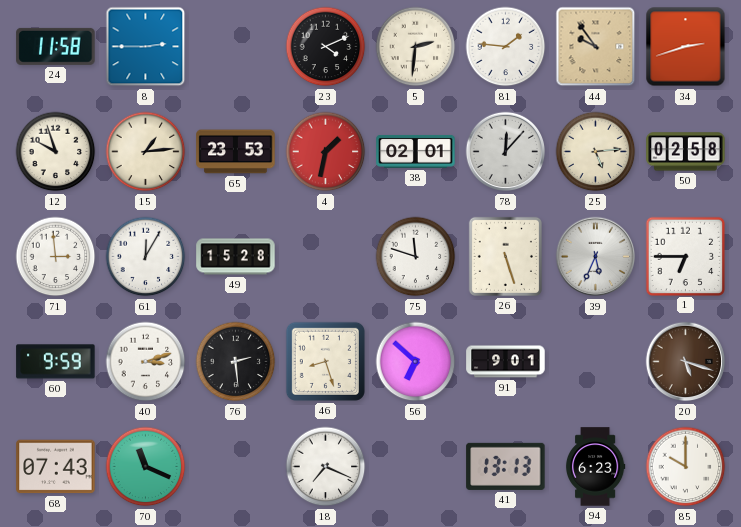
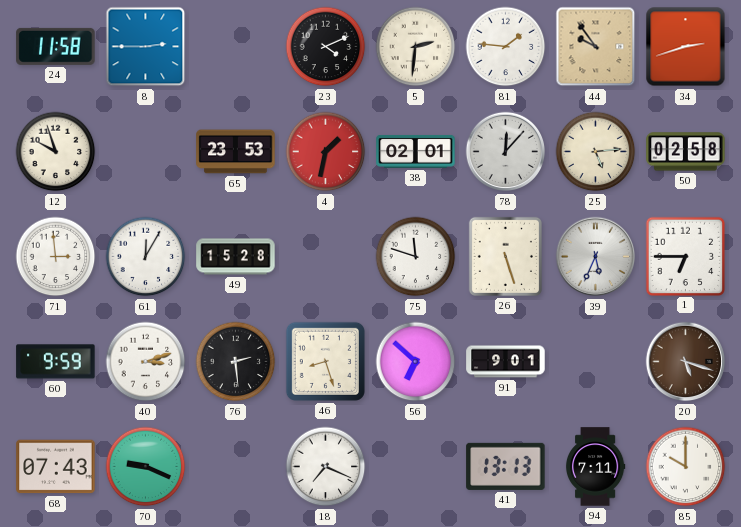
15: 1:14 -> none
70: 11:19 -> 9:19
94: 6:23 -> 7:11
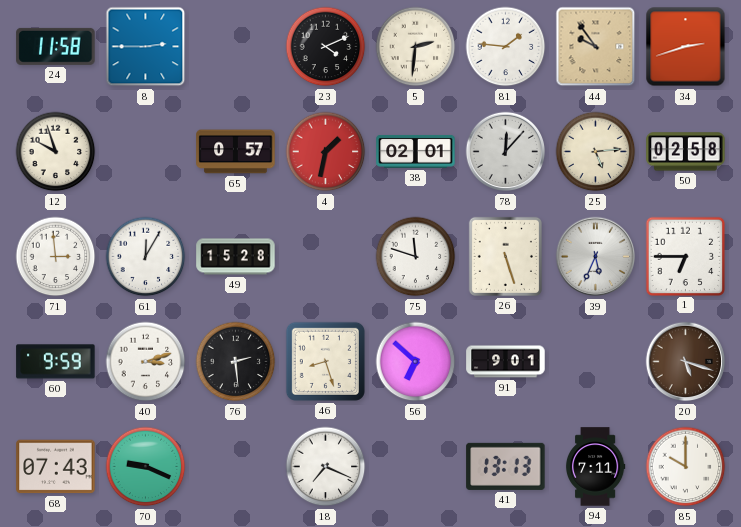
65: 23:53 -> 0:57
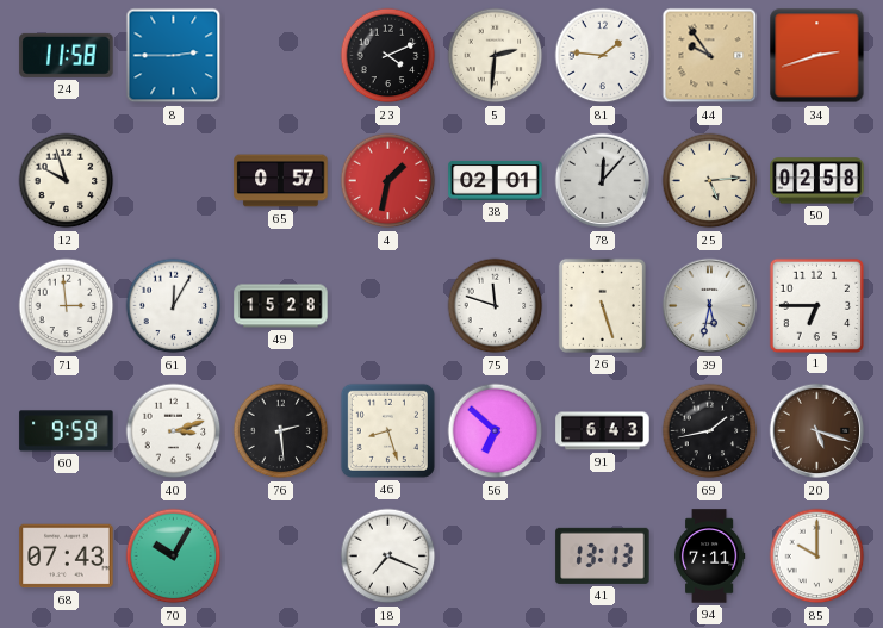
39: 5:34 -> 5:32
91: 9:01 -> 6:43
69: none -> 1:43
70: 9:19 -> 10:05
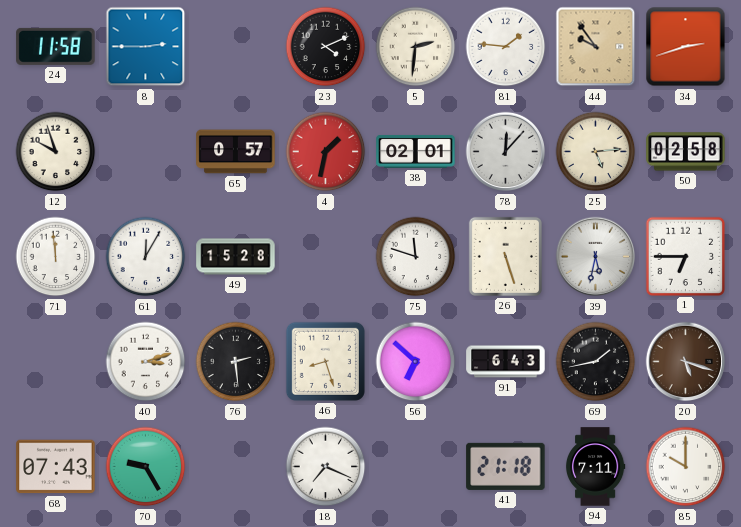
71: 2:59 -> 11:59
60: 9:59 -> none
70: 10:05 -> 9:25
41: 13:13 -> 21:18
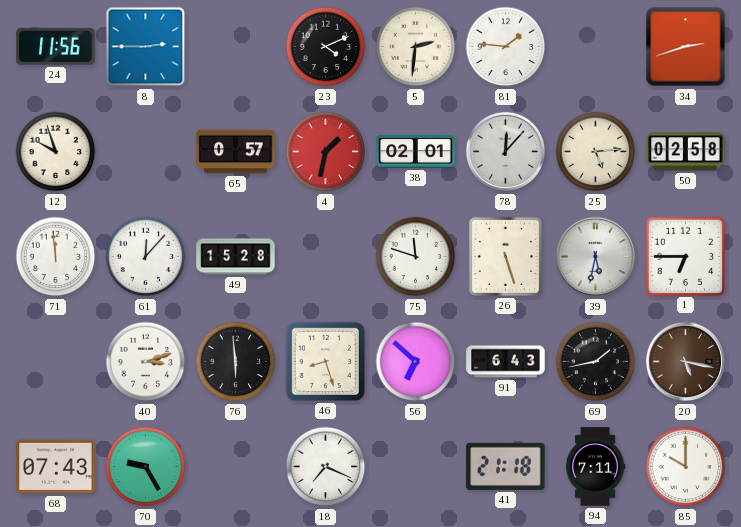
24: 11:58 -> 11:56
44: 9:54 -> none
61: 12:05 -> 12:07
76: 2:29 -> 5:59
20: 5:18 -> 5:17
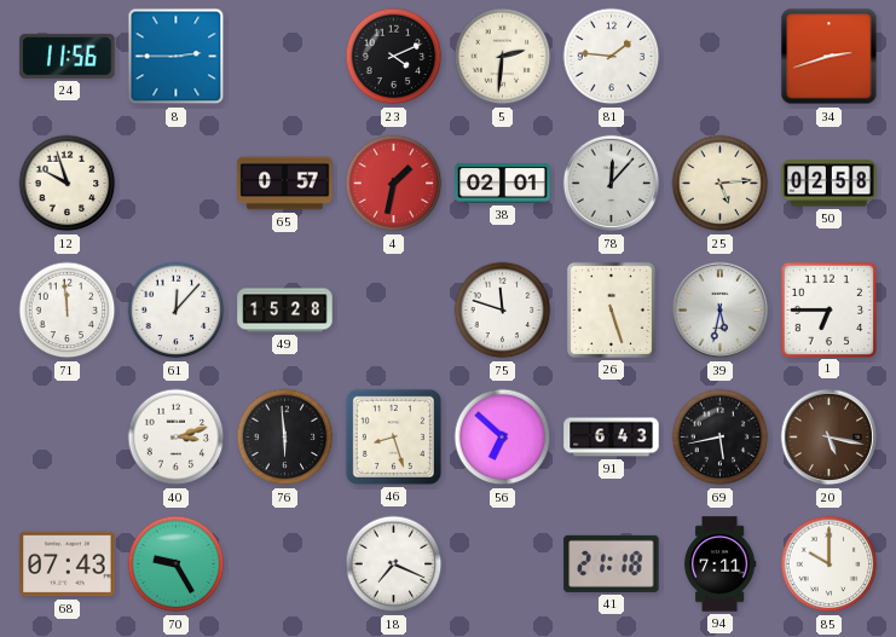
69: 1:43 -> 5:43
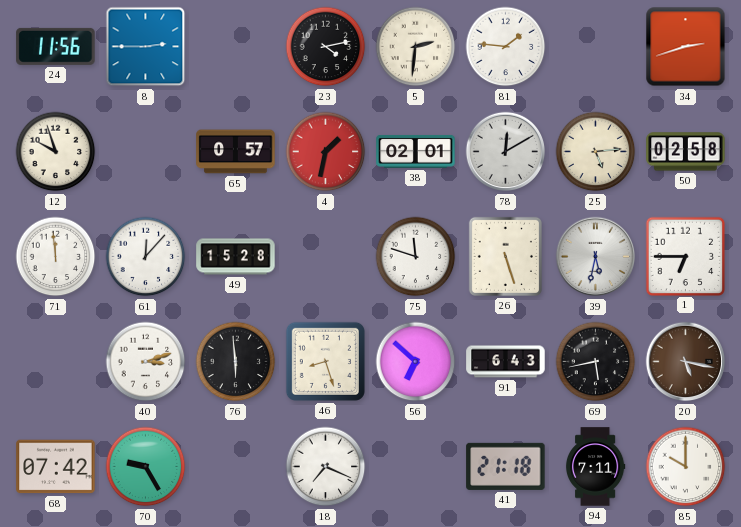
23: 4:11 -> 4:13
78: 12:07 -> 12:10
68: 07:43 -> 07:42
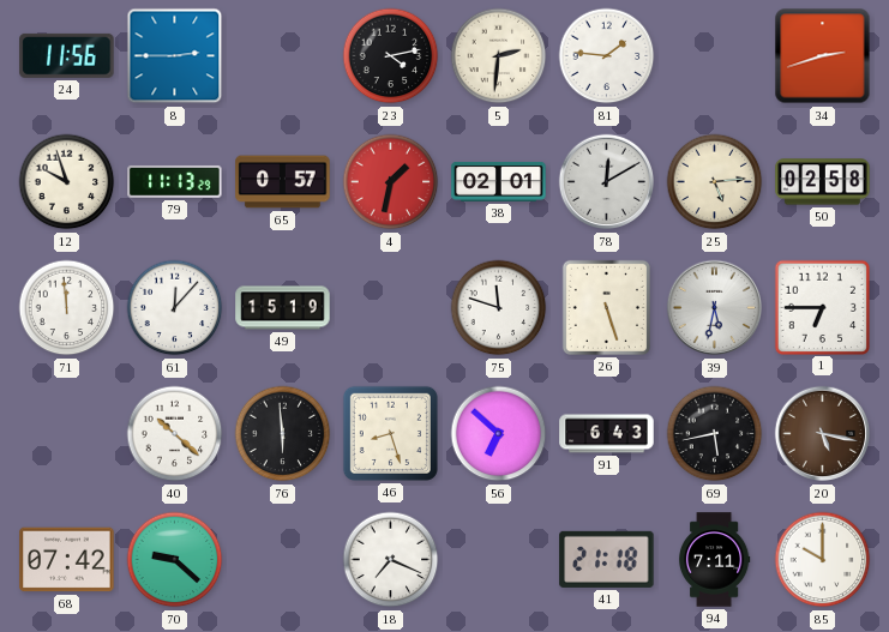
79: none -> 11:13
49: 15:28 -> 15:19
40: 3:12 -> 10:22
70: 9:25 -> 9:22
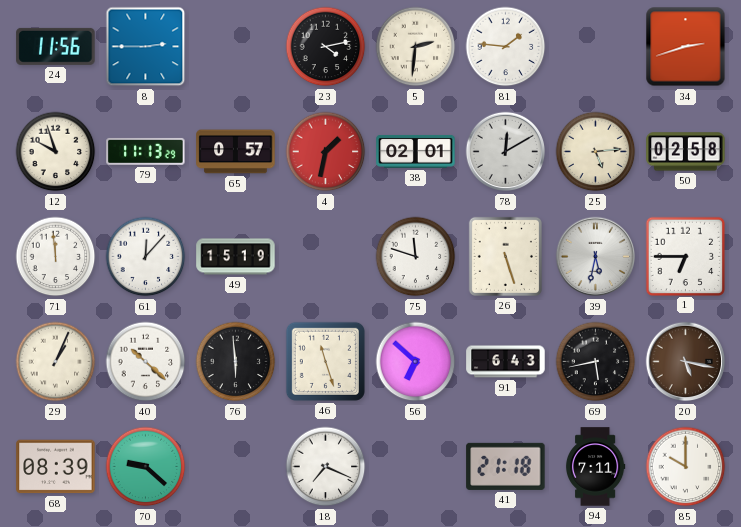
29: none -> 1:04
46: 8:27 -> 11:27
68: 07:42 -> 08:39
